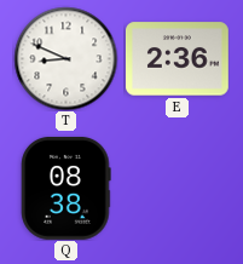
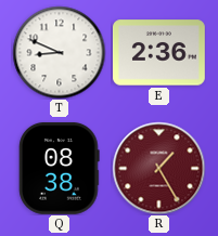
R: none -> 1:25
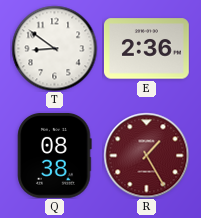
T: 8:49 -> 8:51
